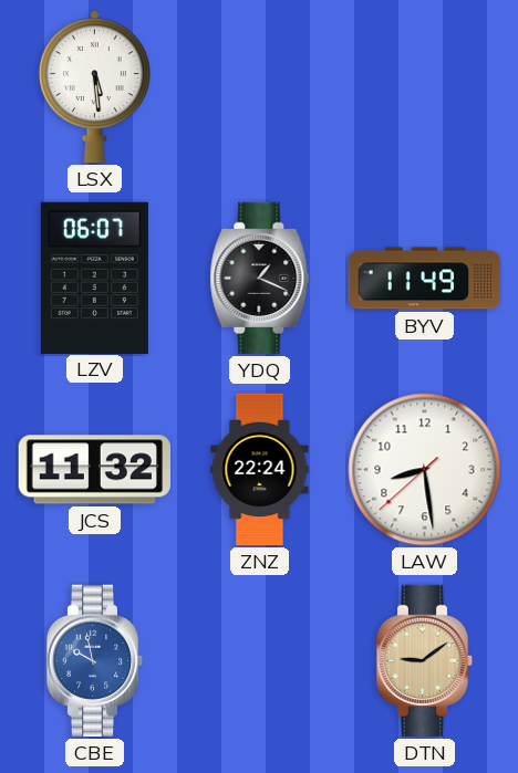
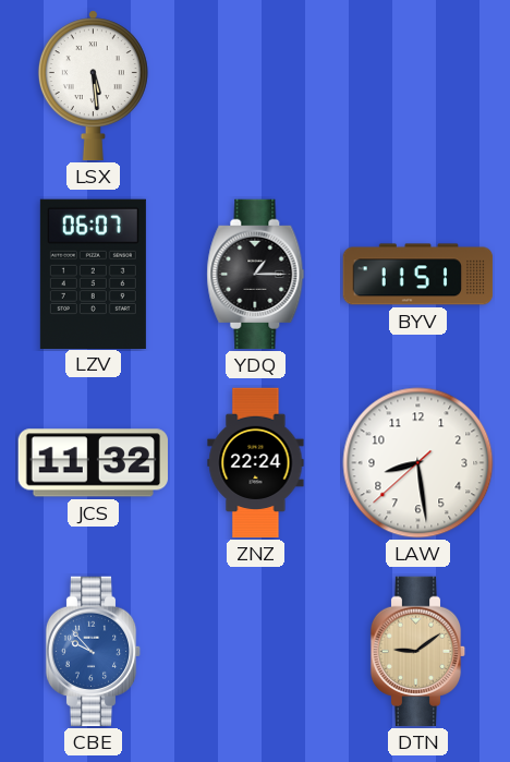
YDQ: 1:19 -> 1:15
BYV: 11:49 -> 11:51
CBE: 9:58 -> 9:53
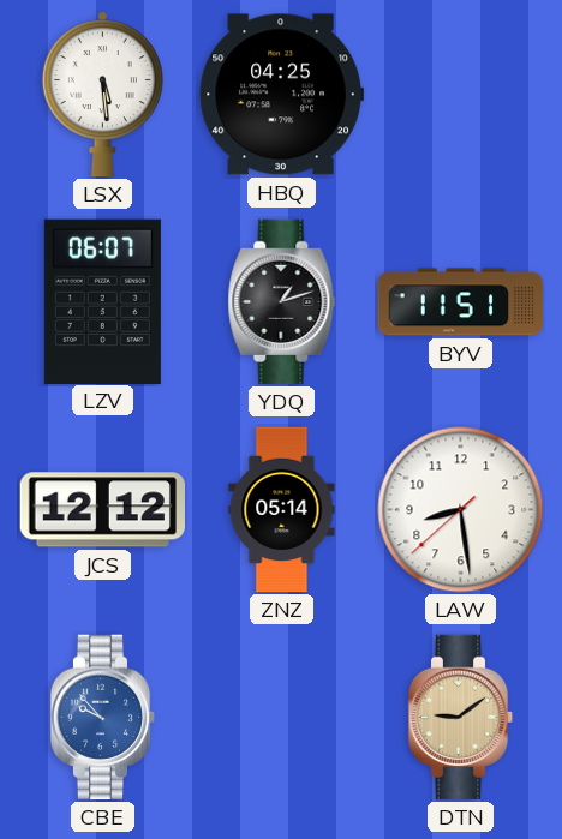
HBQ: none -> 04:25
YDQ: 1:15 -> 1:12
JCS: 11:32 -> 12:12
ZNZ: 22:24 -> 05:14
